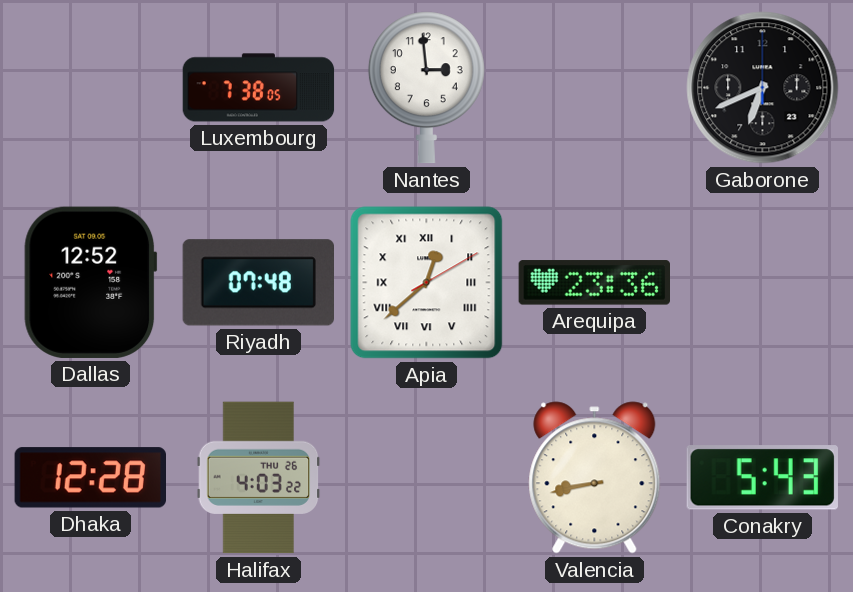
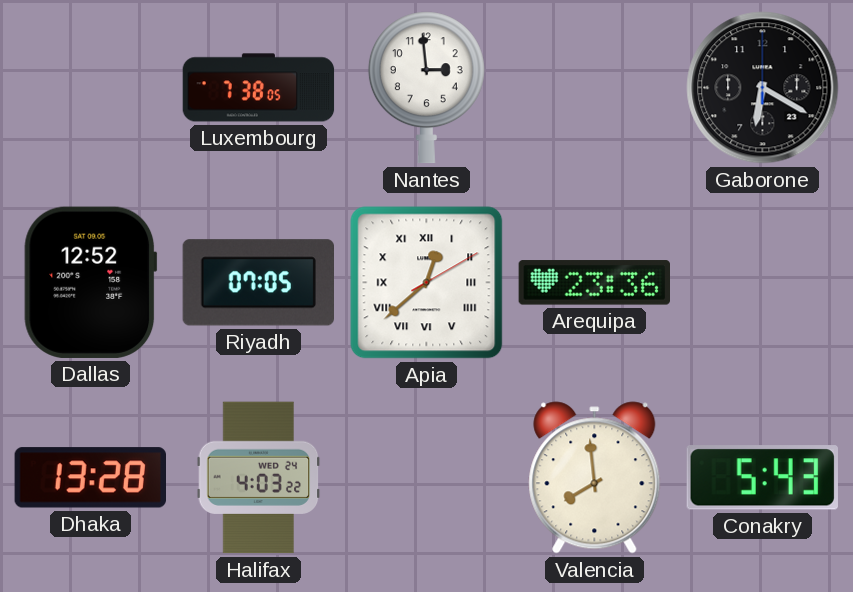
Gaborone: 6:41 -> 6:20
Riyadh: 07:48 -> 07:05
Dhaka: 12:28 -> 13:28
Halifax date: THU 26 -> WED 24
Valencia: 8:43 -> 7:59
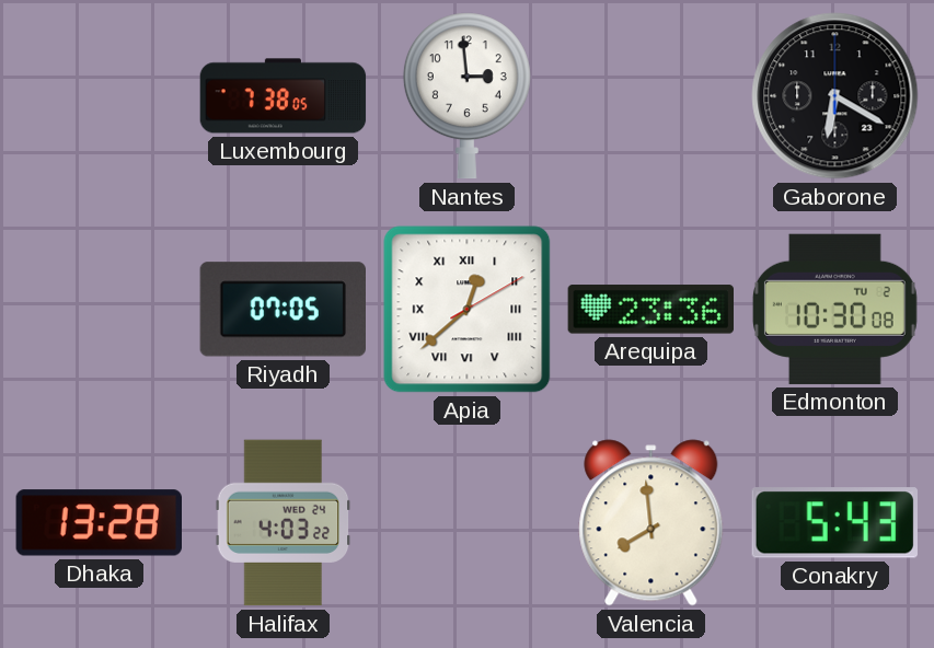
Dallas: 12:52 -> none
Edmonton: none -> 10:30
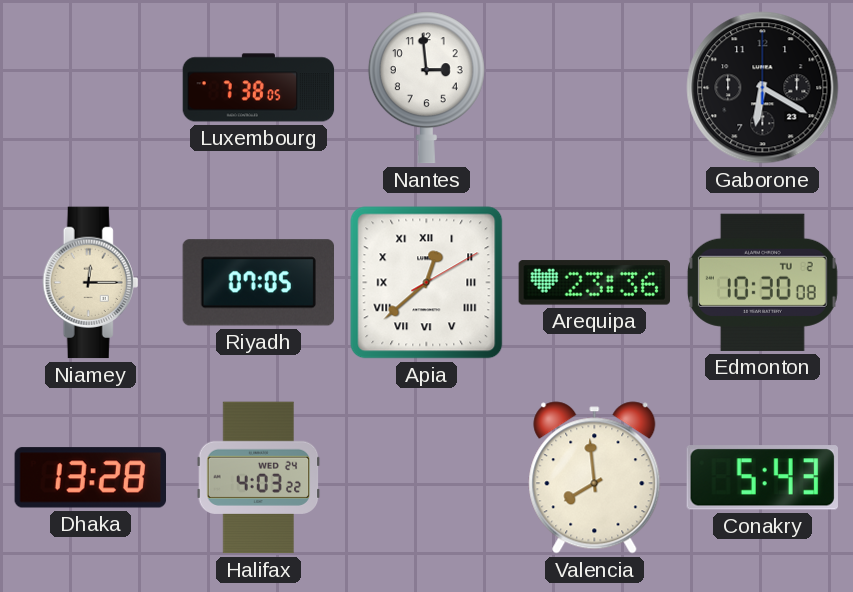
Niamey: none -> 12:15
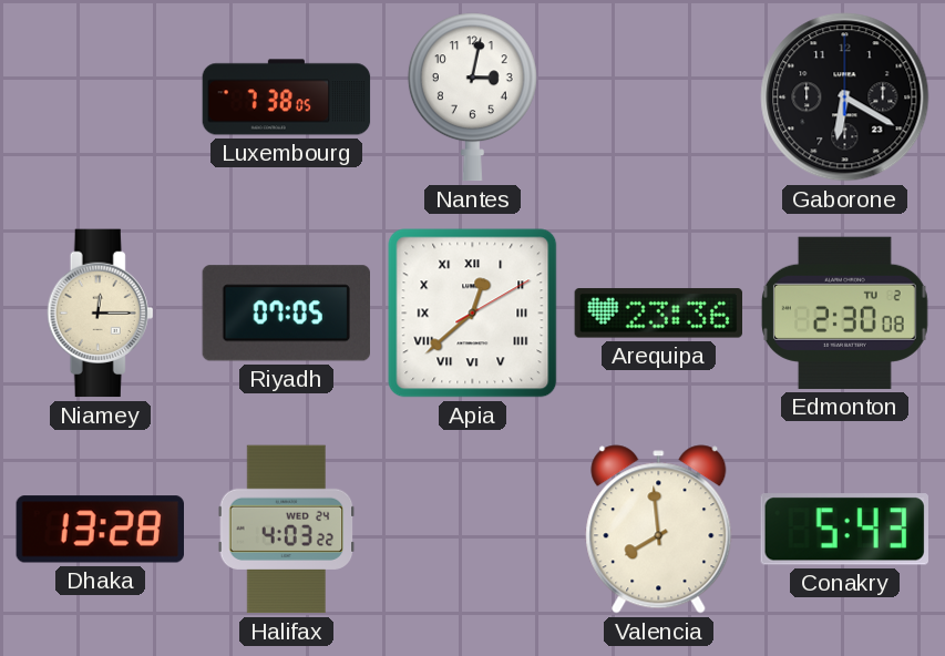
Nantes: 2:59 -> 3:02
Edmonton: 10:30 -> 2:30
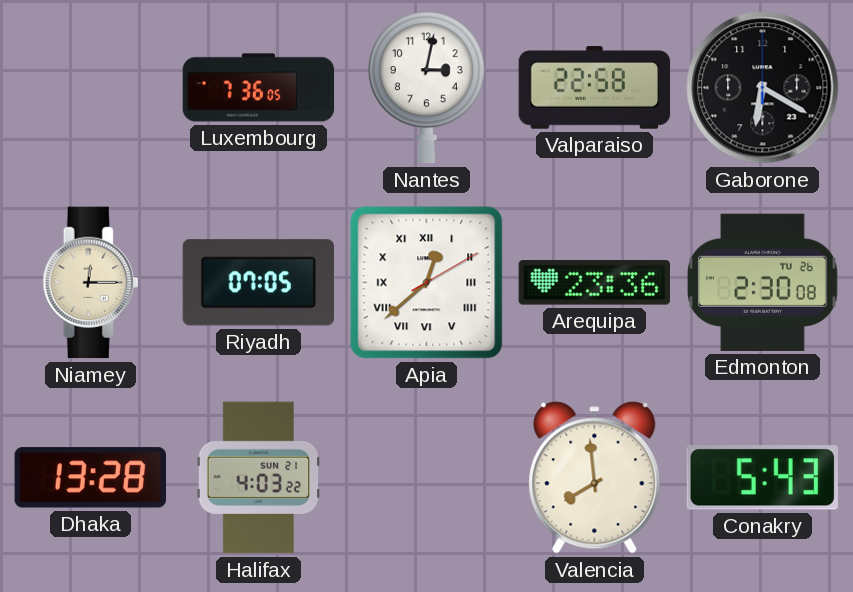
Luxembourg: 7:38 -> 7:36
Valparaiso: none -> 22:58
Edmonton date: TU 2 -> TU 26
Halifax date: WED 24 -> SUN 21
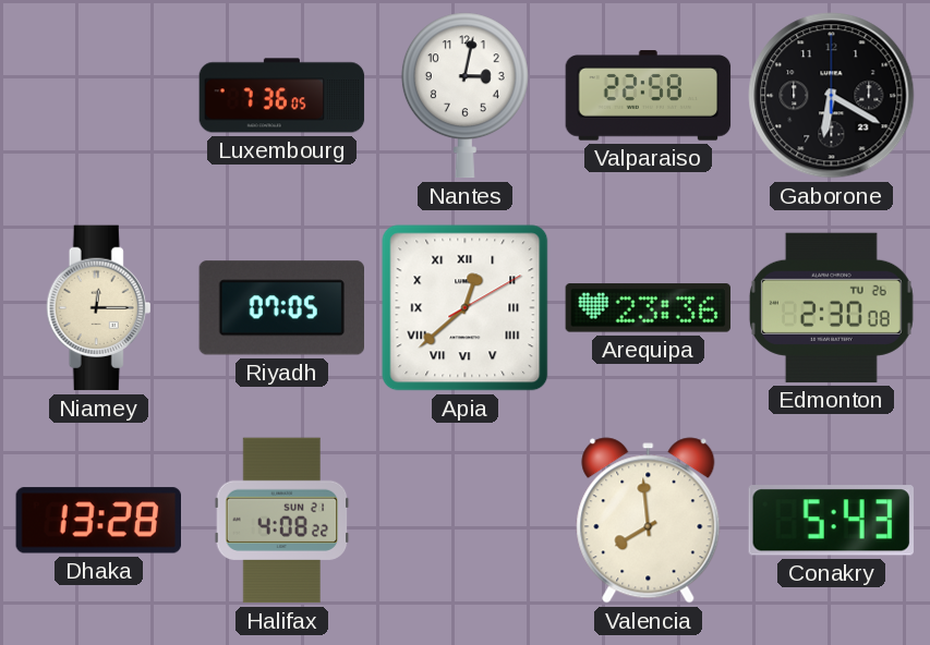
Halifax: 4:03 -> 4:08
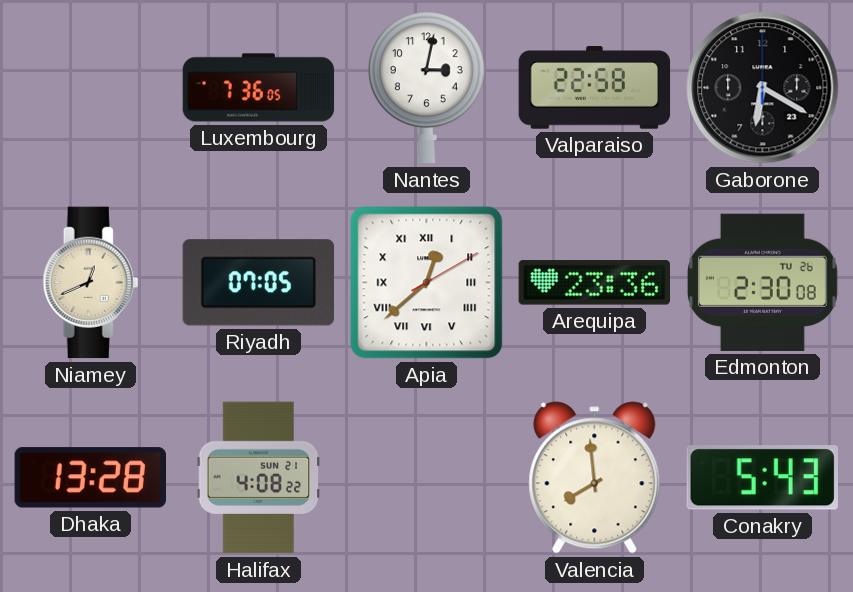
Niamey: 12:15 -> 12:41
